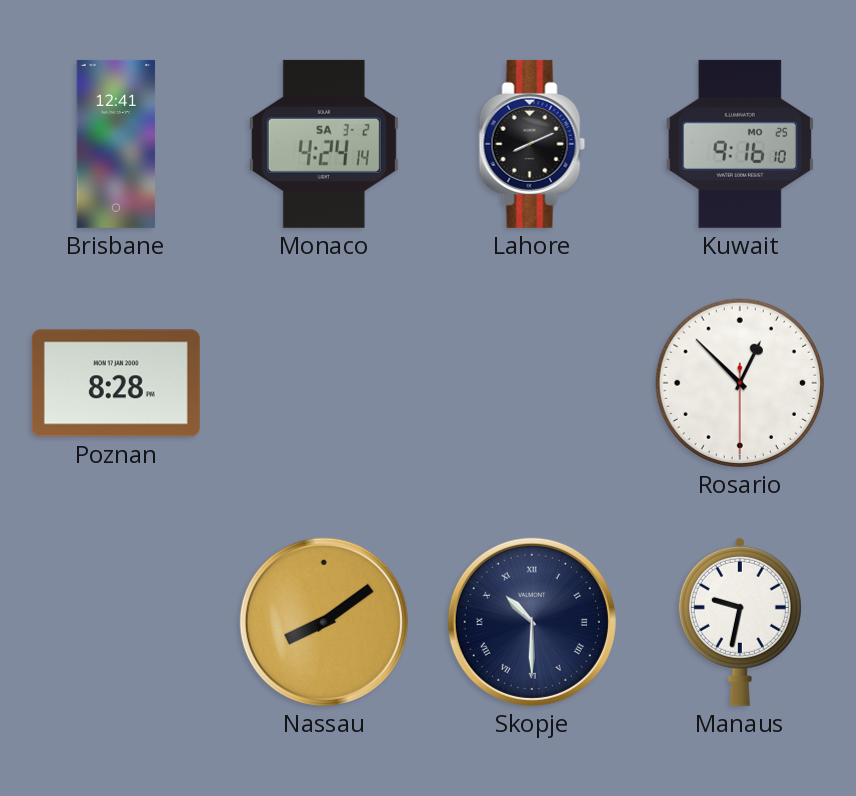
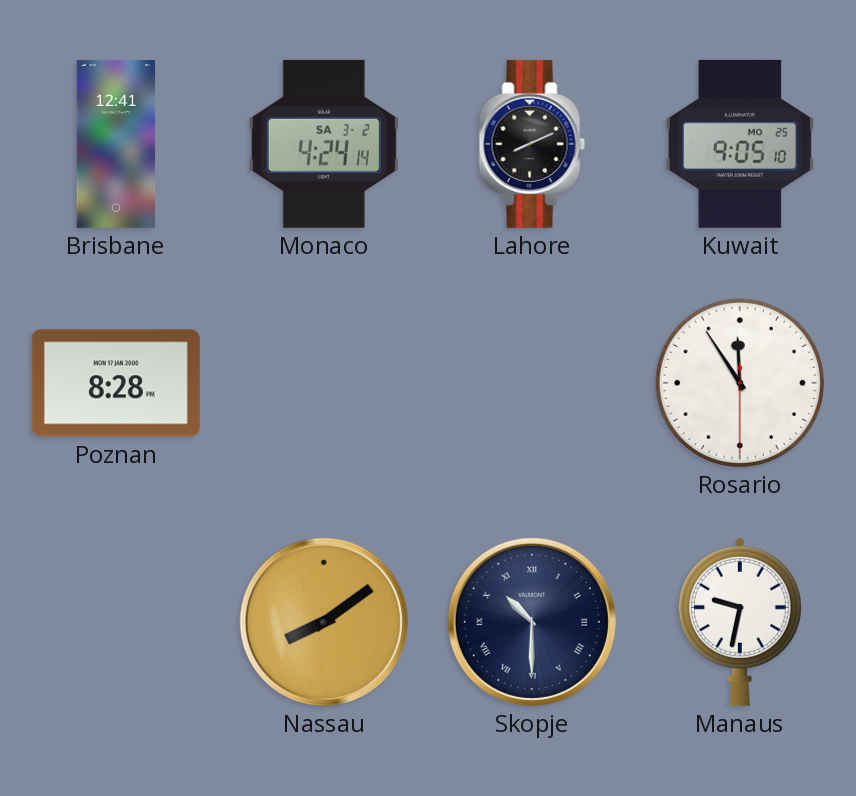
Kuwait: 9:16 -> 9:05
Rosario: 12:52 -> 11:54
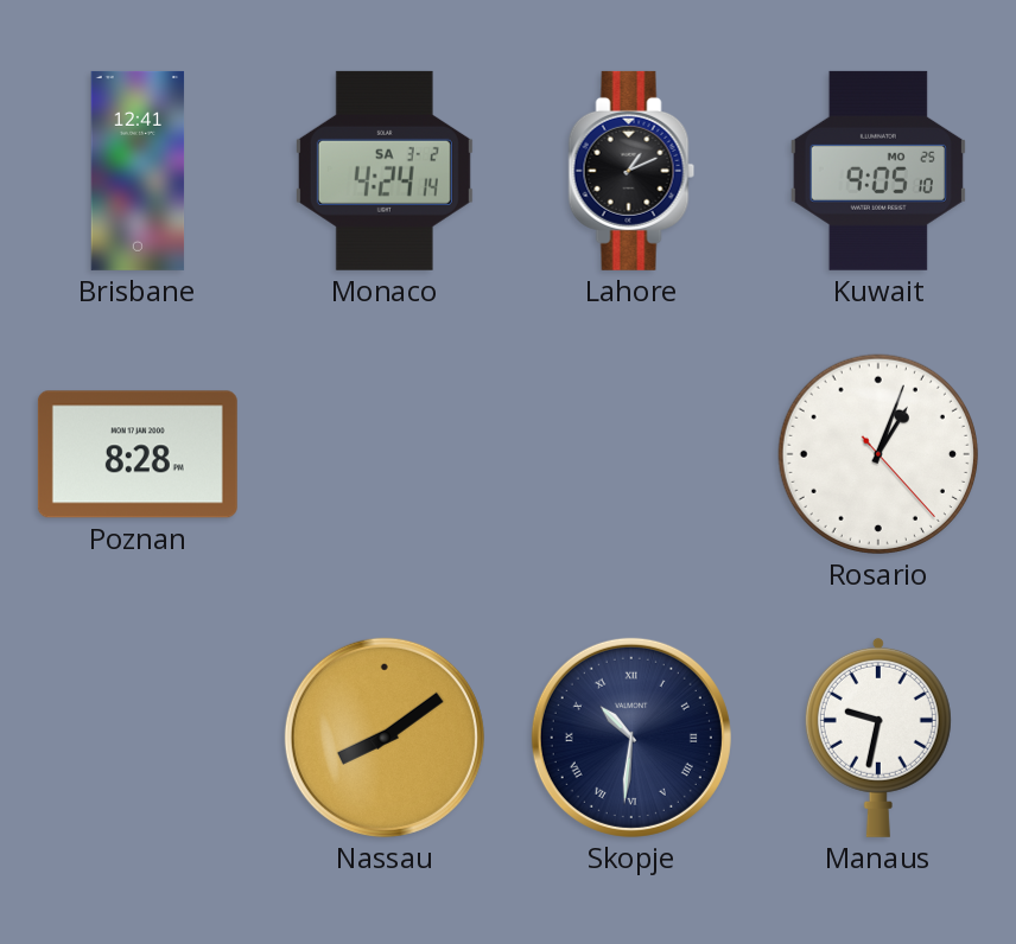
Lahore: 8:11 -> 1:11
Rosario: 11:54 -> 1:03
Skopje: 10:30 -> 10:31
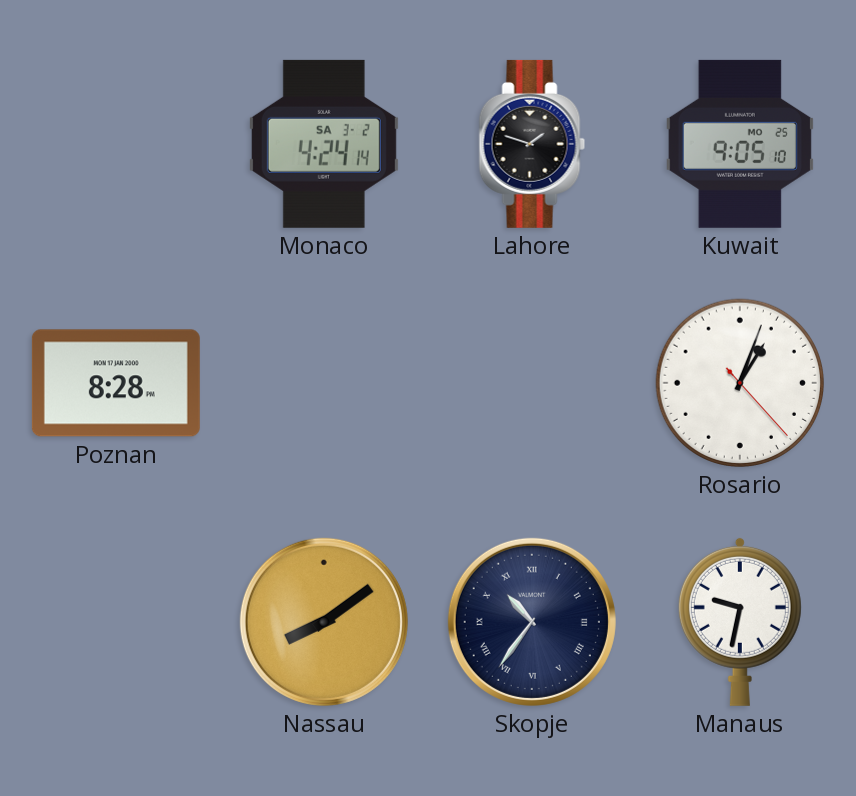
Brisbane: 12:41 -> none
Lahore: 1:11 -> 1:48
Skopje: 10:31 -> 10:36
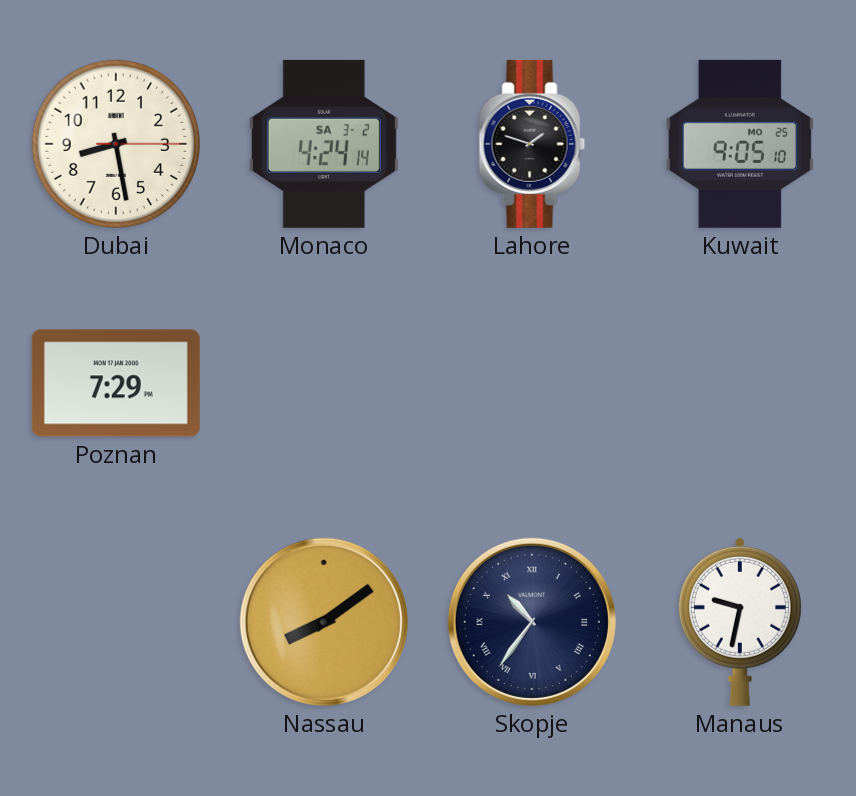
Dubai: none -> 8:28
Poznan: 8:28 -> 7:29
Rosario: 1:03 -> none
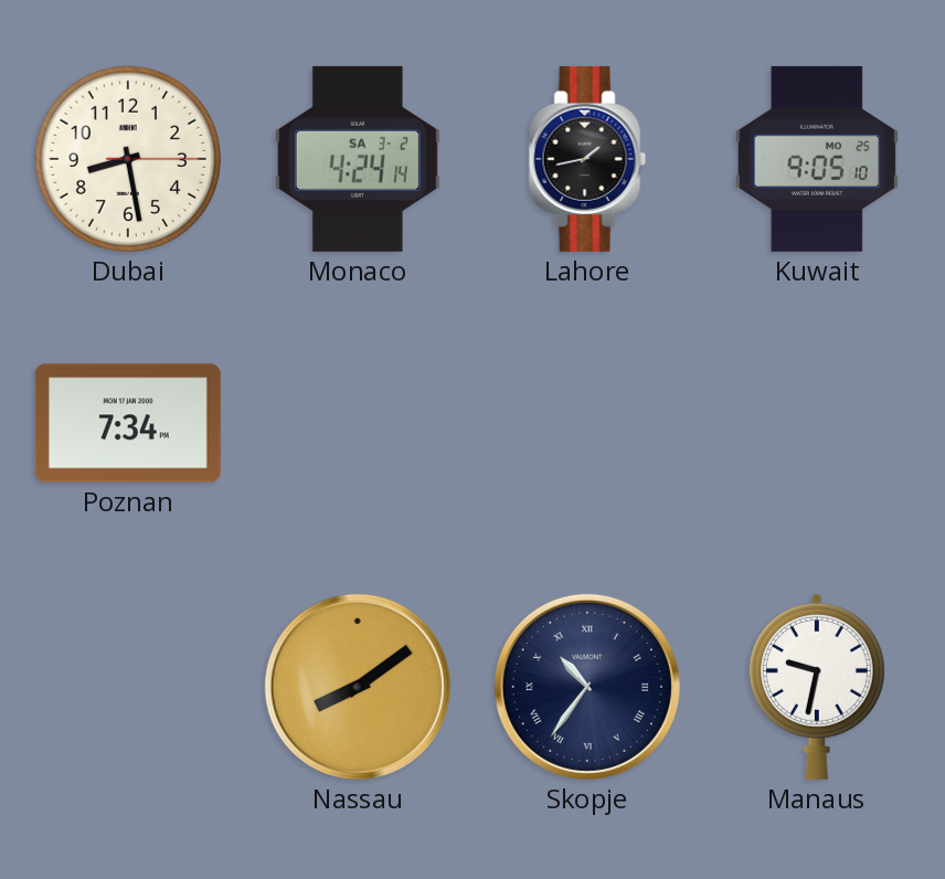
Lahore: 1:48 -> 1:43
Poznan: 7:29 -> 7:34
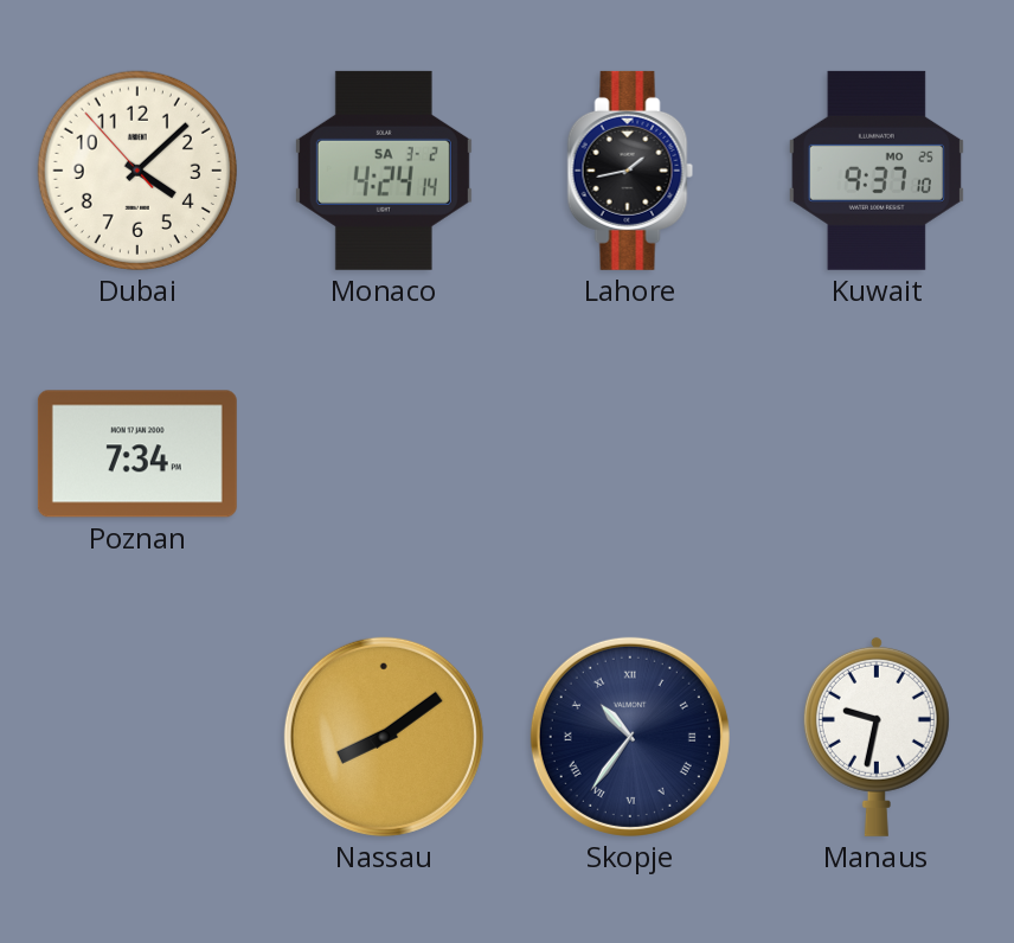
Dubai: 8:28 -> 4:07
Kuwait: 9:05 -> 9:37
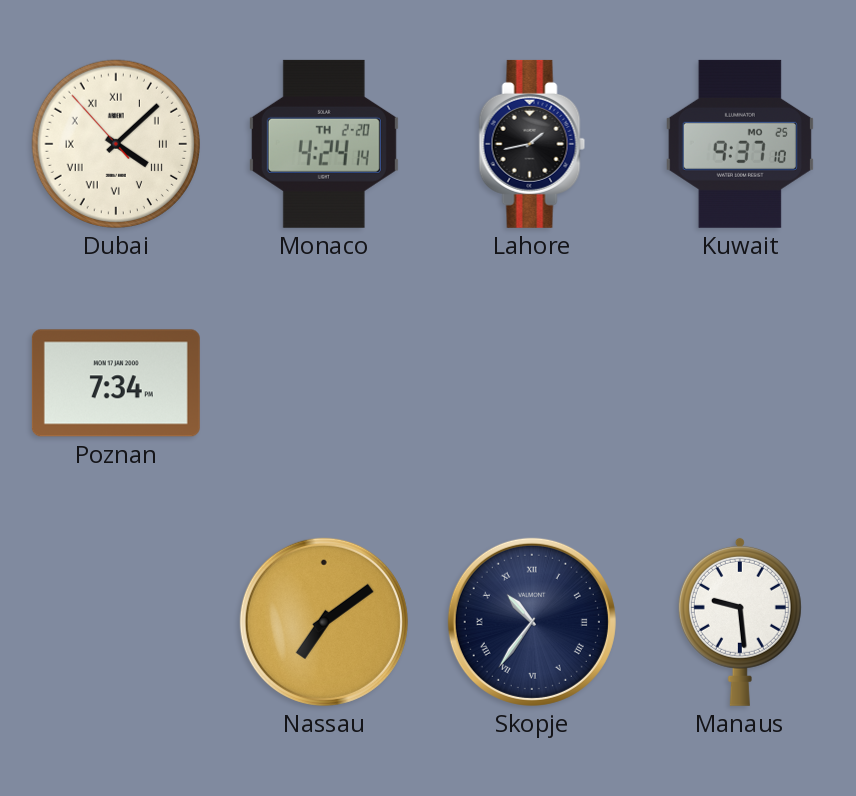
Dubai numerals: Arabic -> Roman
Monaco date: SA 3-2 -> TH 2-20
Nassau: 8:09 -> 7:09
Manaus: 9:32 -> 9:29
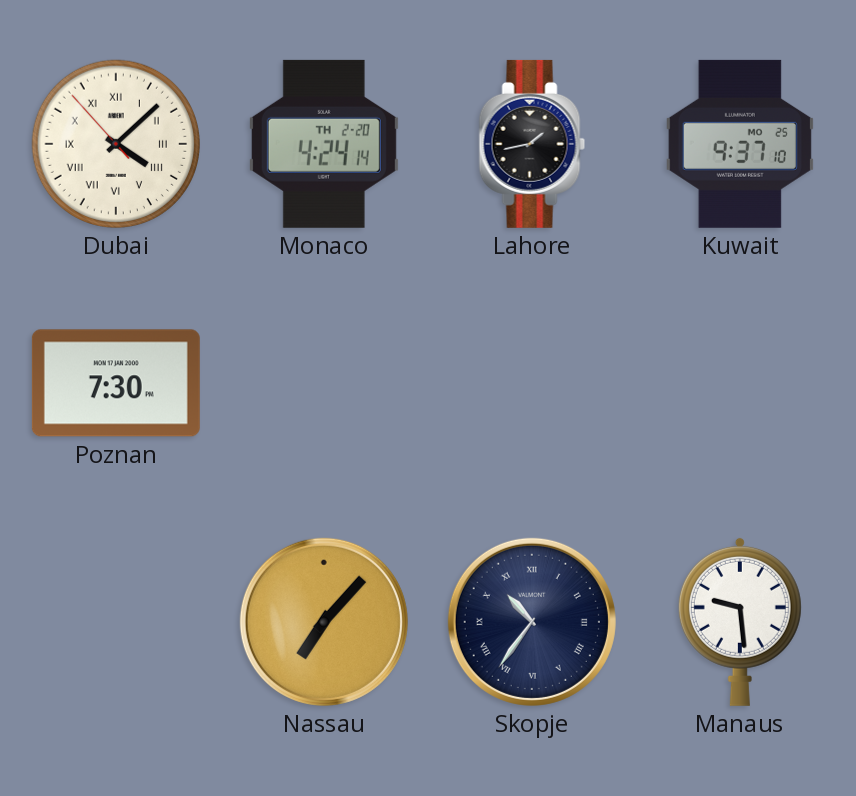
Poznan: 7:34 -> 7:30
Nassau: 7:09 -> 7:07
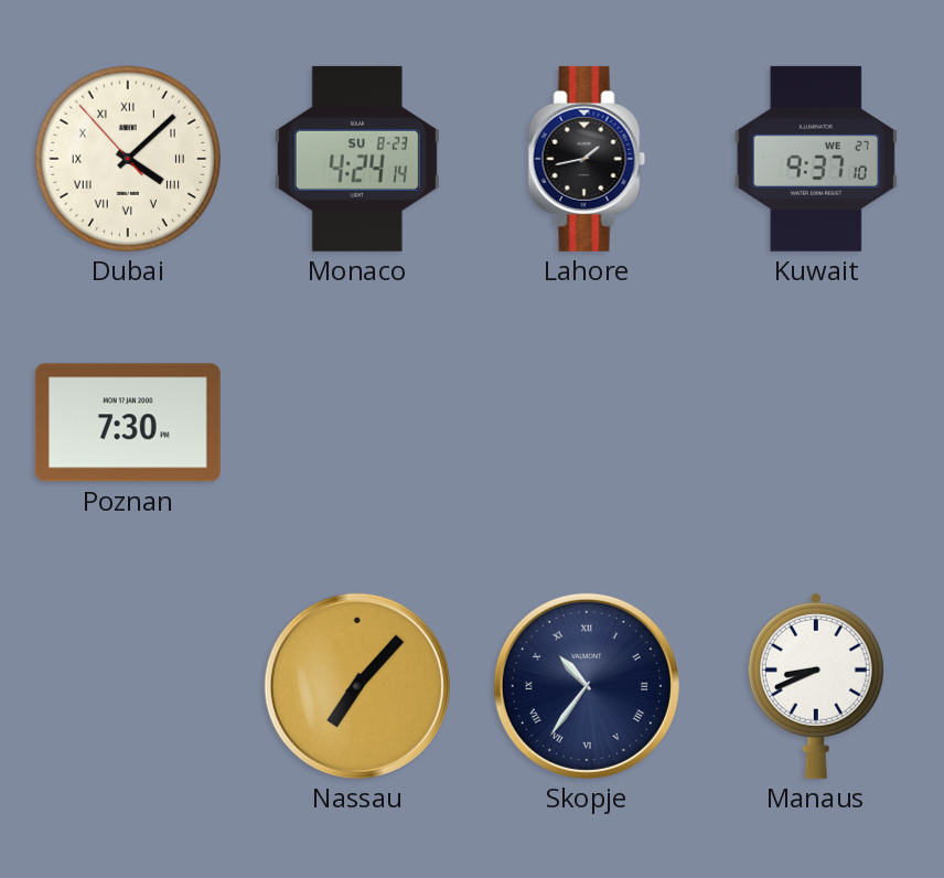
Monaco date: TH 2-20 -> SU 8-23
Kuwait date: MO 25 -> WE 27
Manaus: 9:29 -> 8:41
